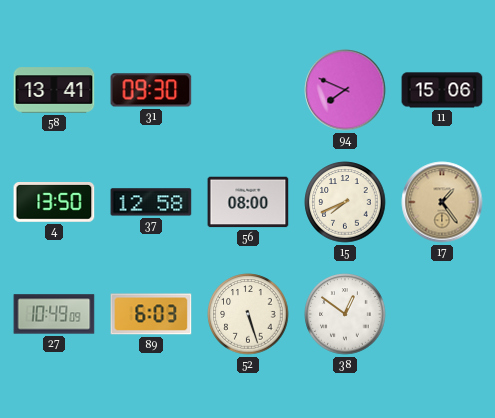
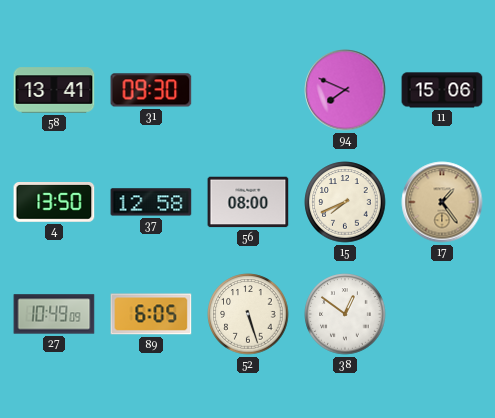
89: 6:03 -> 6:05
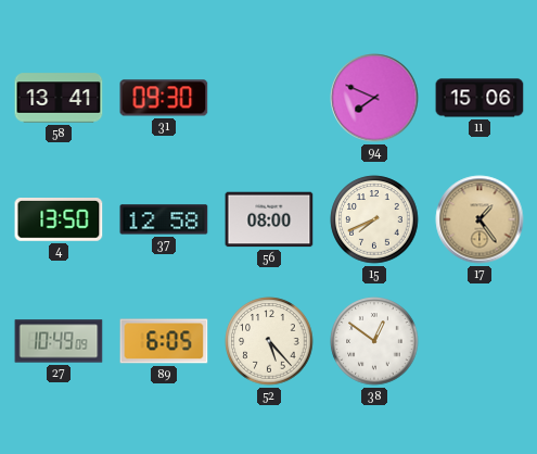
52: 5:27 -> 5:23
